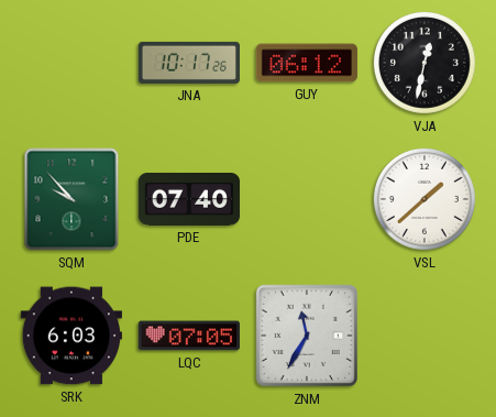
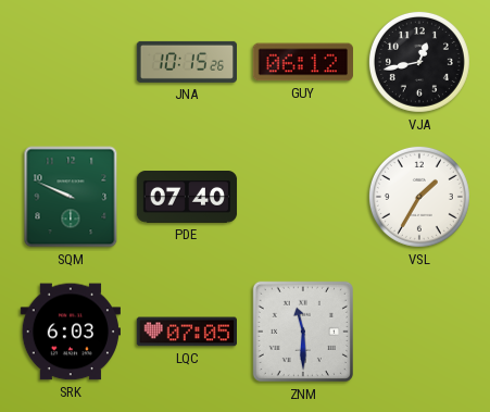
JNA: 10:17 -> 10:15
VJA: 12:32 -> 12:43
SQM: 9:53 -> 9:49
VSL: 1:38 -> 1:35
ZNM: 11:35 -> 11:30
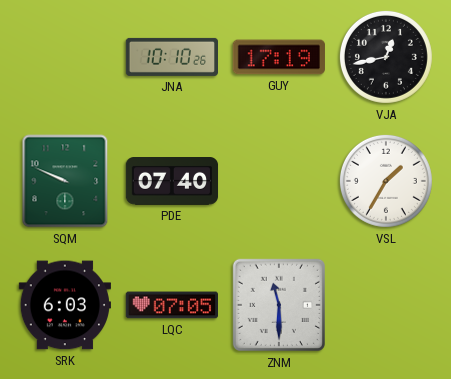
JNA: 10:15 -> 10:10
GUY: 06:12 -> 17:19
